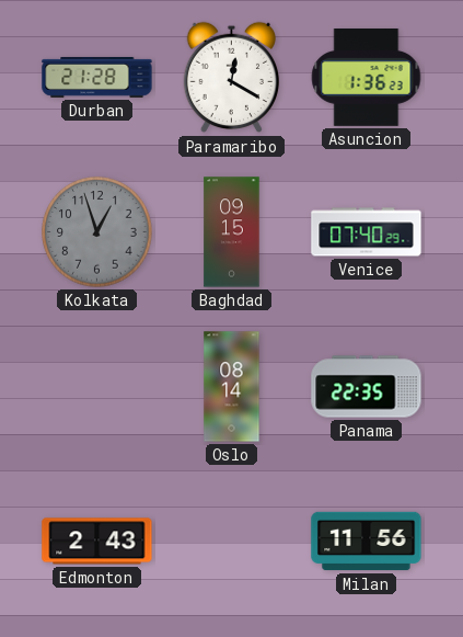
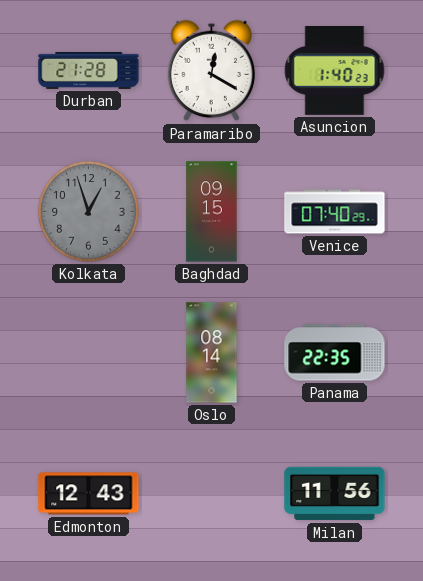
Asuncion: 1:36 -> 1:40
Edmonton: 2:43 -> 12:43
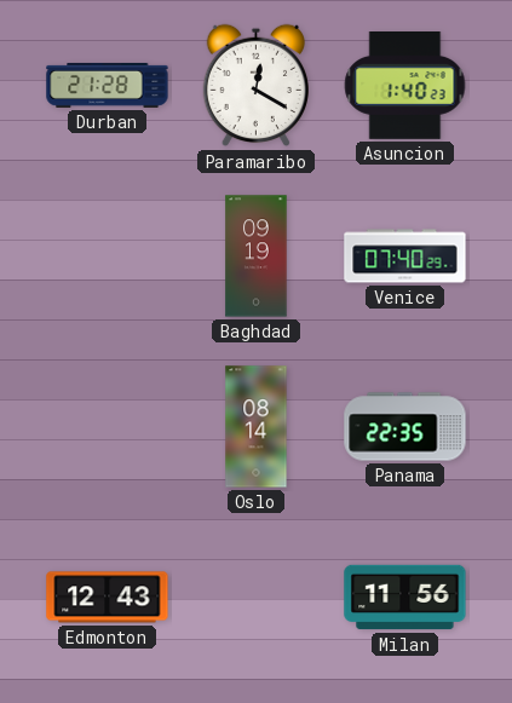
Kolkata: 12:57 -> none
Baghdad: 09:15 -> 09:19
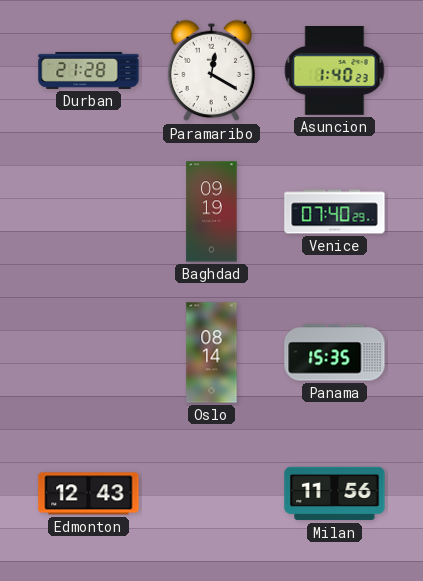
Panama: 22:35 -> 15:35
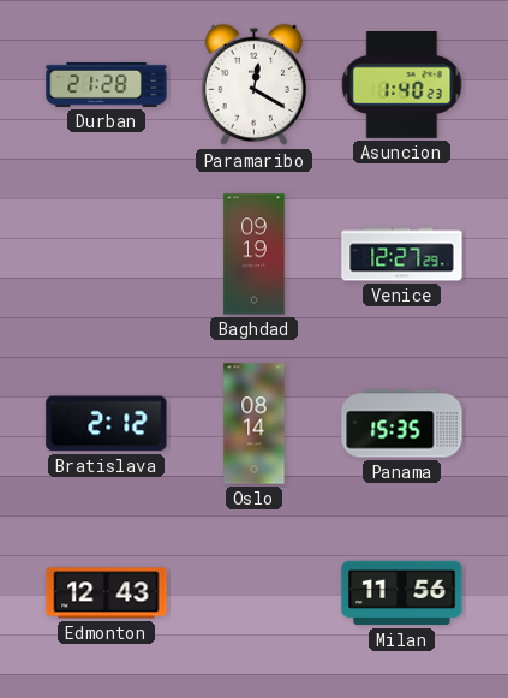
Venice: 07:40 -> 12:27
Bratislava: none -> 2:12
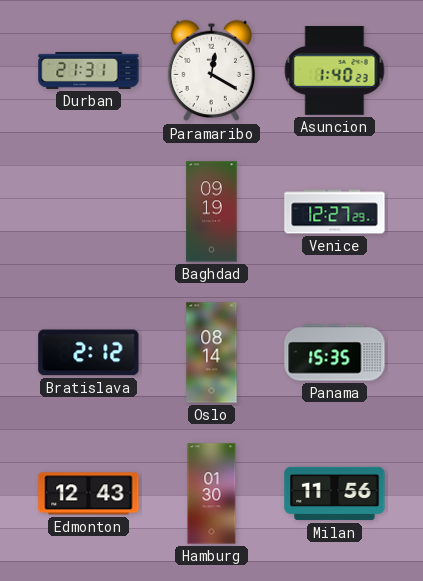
Durban: 21:28 -> 21:31
Hamburg: none -> 01:30
